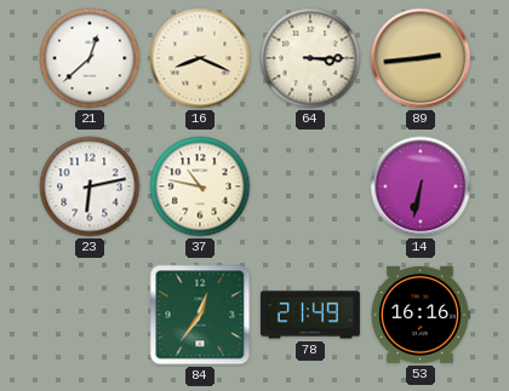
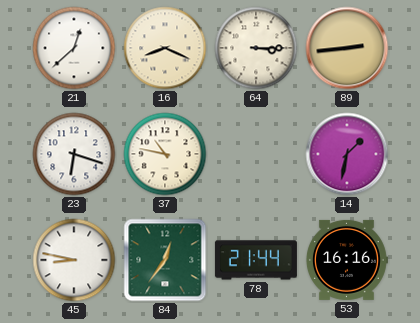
23: 6:13 -> 6:18
14: 6:32 -> 1:32
45: none -> 8:47
78: 21:49 -> 21:44
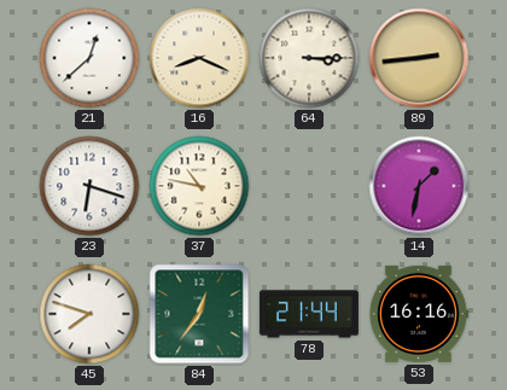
45: 8:47 -> 7:48
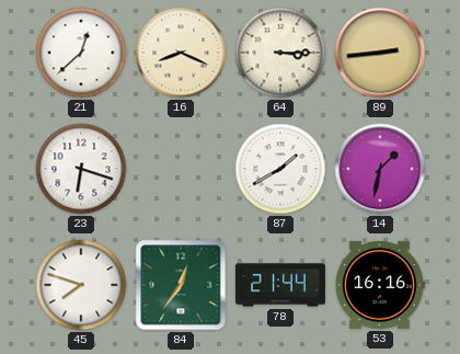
37: 10:47 -> none
87: none -> 1:40
